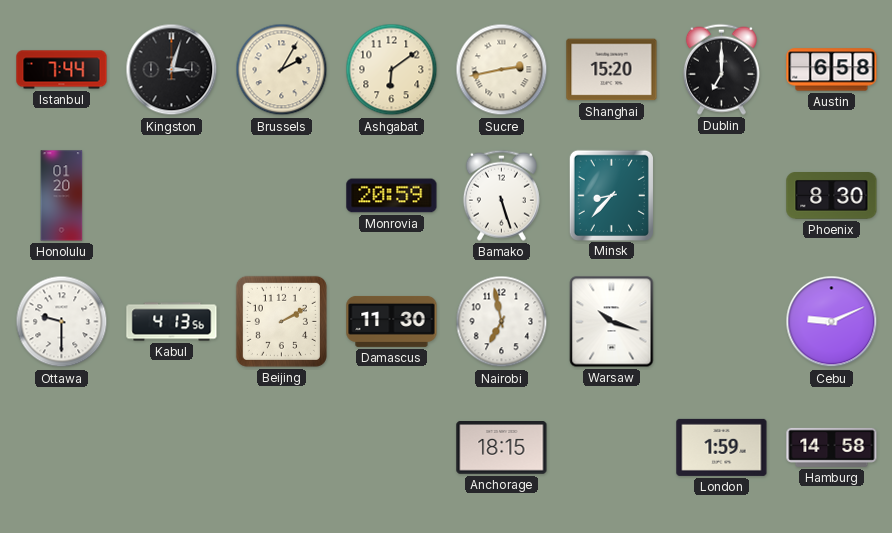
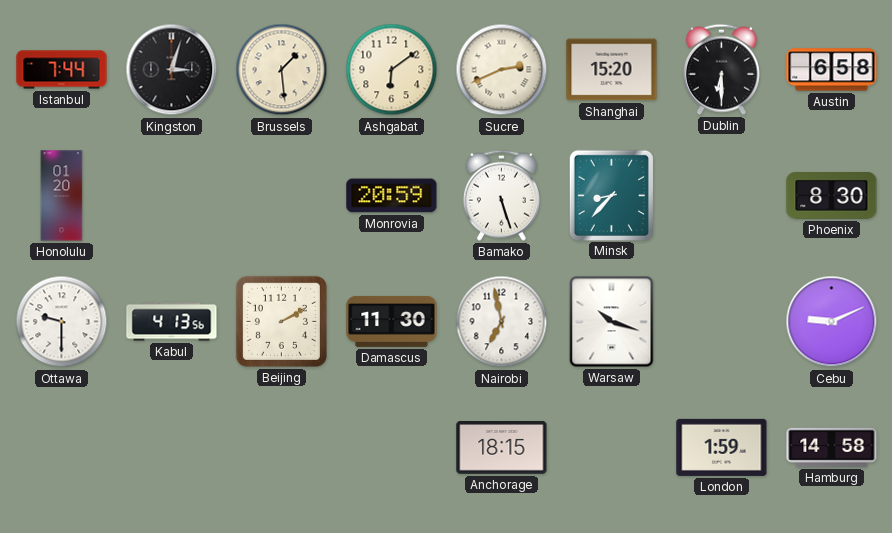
Brussels: 2:05 -> 1:29
Sucre: 2:43 -> 2:41
Dublin: 7:00 -> 6:30
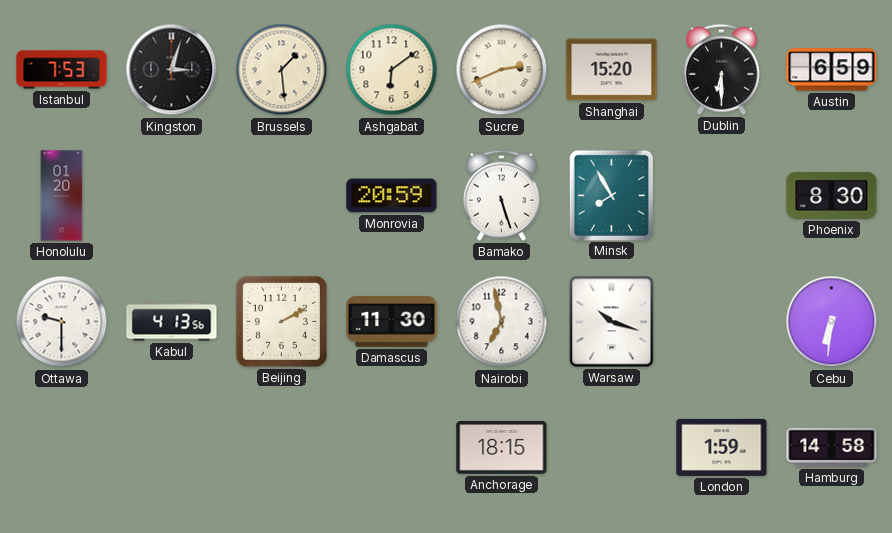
Istanbul: 7:44 -> 7:53
Austin: 6:58 -> 6:59
Minsk: 8:37 -> 7:55
Cebu: 9:11 -> 6:31
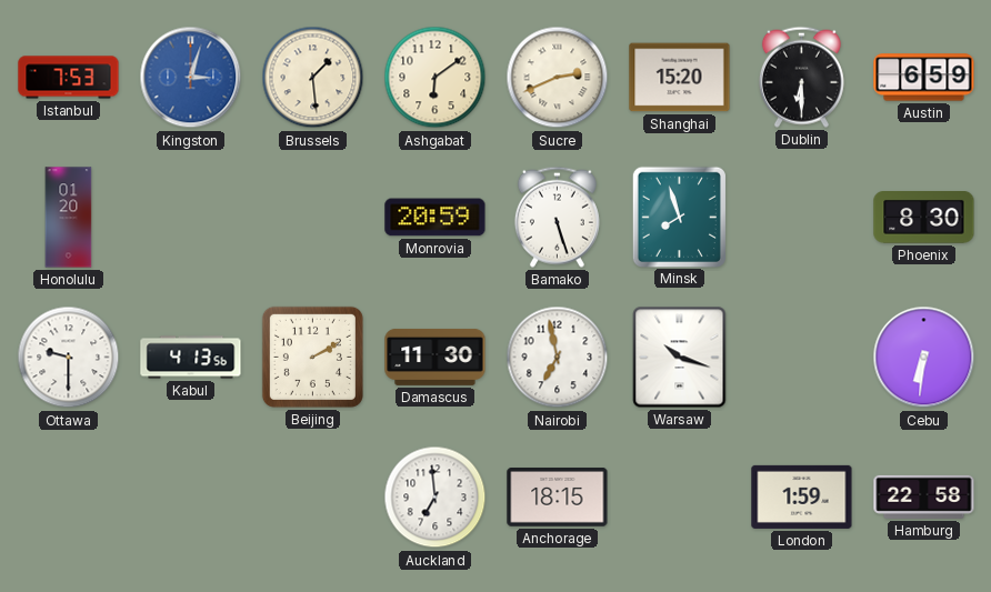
Kingston dial: black -> blue
Minsk: 7:55 -> 7:57
Auckland: none -> 6:59
Hamburg: 14:58 -> 22:58
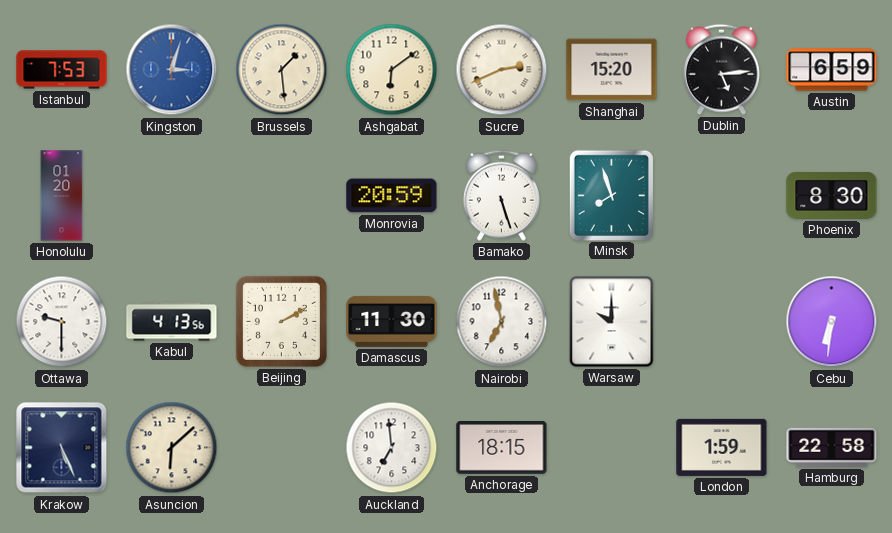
Dublin: 6:30 -> 5:14
Warsaw: 10:18 -> 10:00
Krakow: none -> 5:26
Asuncion: none -> 6:08
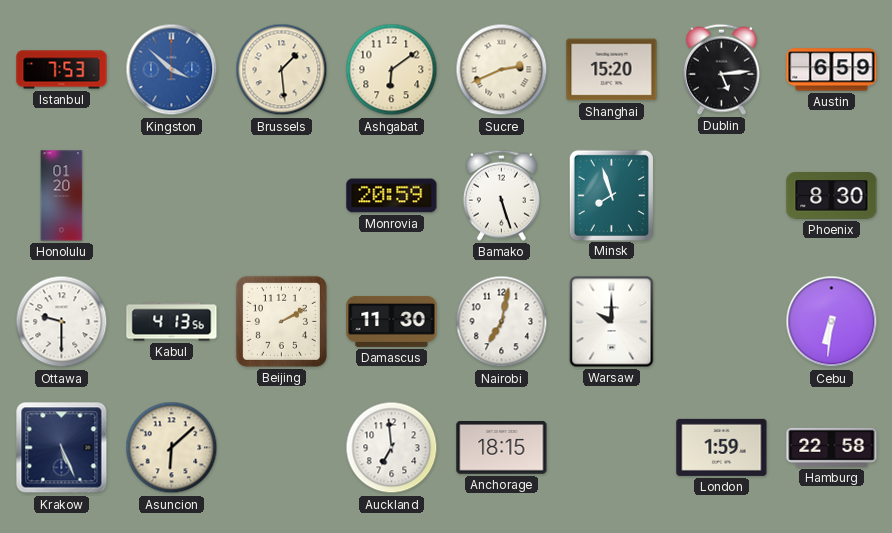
Kingston: 3:03 -> 3:52
Nairobi: 6:58 -> 7:02
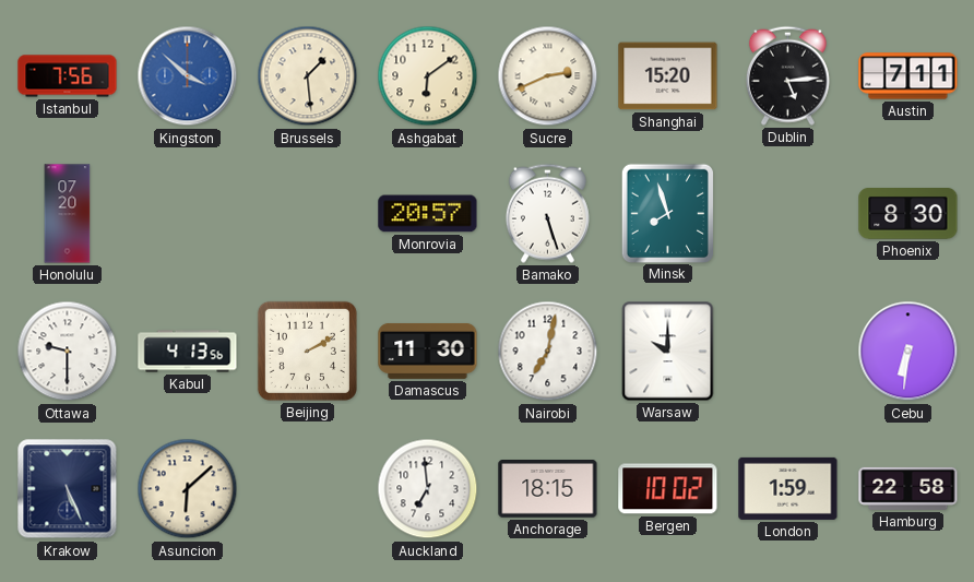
Istanbul: 7:53 -> 7:56
Austin: 6:59 -> 7:11
Honolulu: 01:20 -> 07:20
Monrovia: 20:59 -> 20:57
Bergen: none -> 10:02
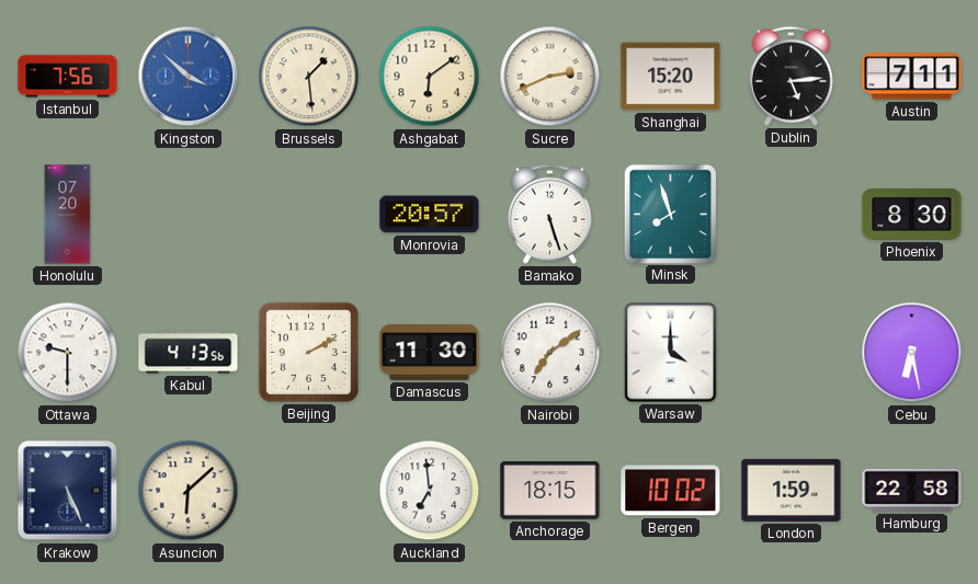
Nairobi: 7:02 -> 7:09
Warsaw: 10:00 -> 4:00
Cebu: 6:31 -> 6:28
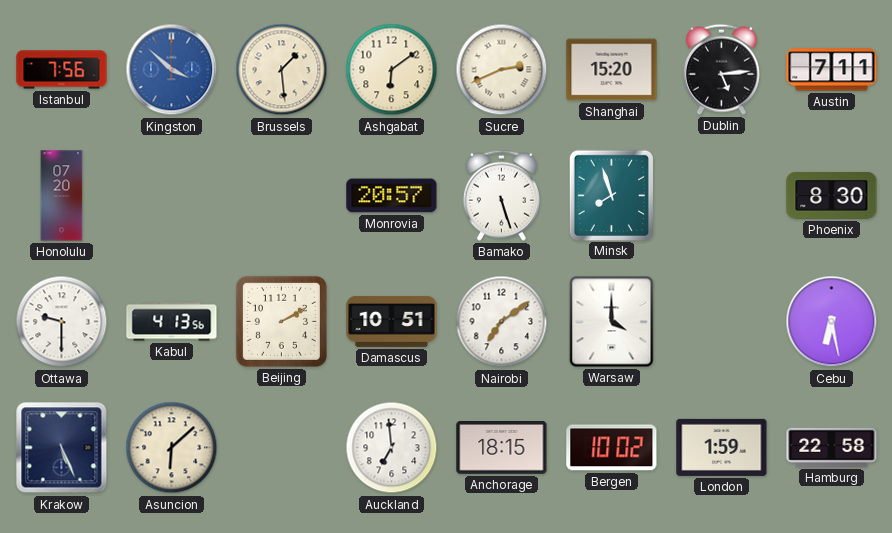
Damascus: 11:30 -> 10:51
